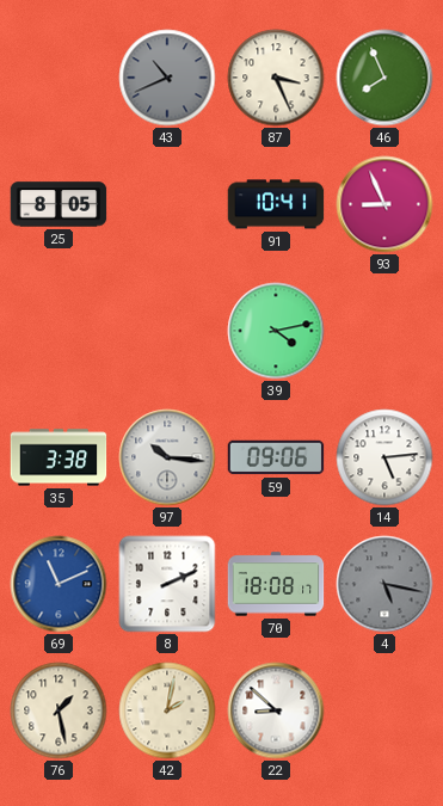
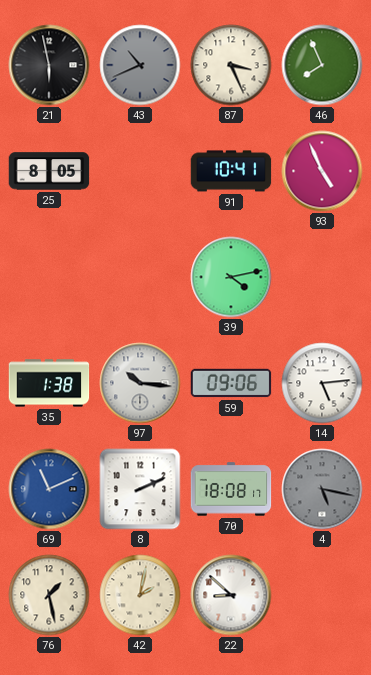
21: none -> 5:58
93: 8:56 -> 4:56
35: 3:38 -> 1:38
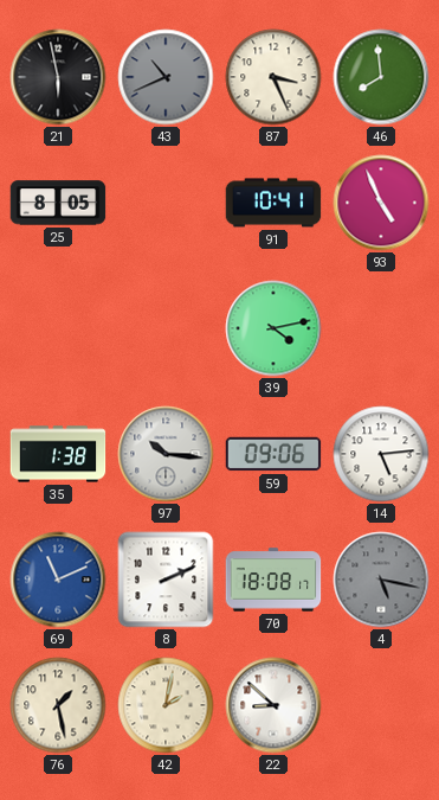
46: 7:56 -> 7:59
